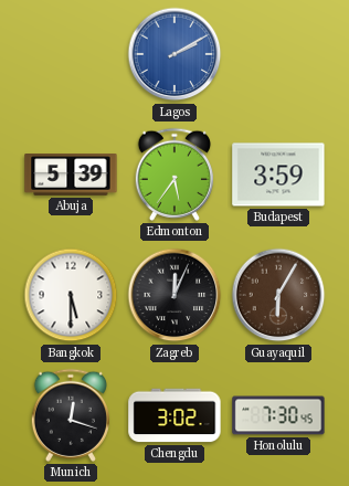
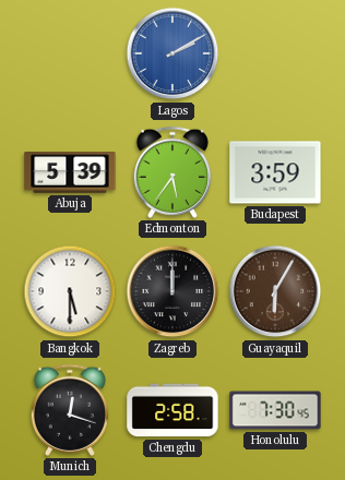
Zagreb: 12:04 -> 12:00
Chengdu: 3:02 -> 2:58
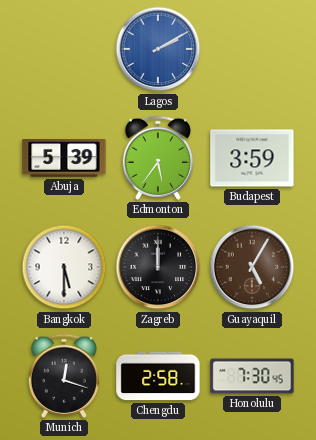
Guayaquil: 6:05 -> 5:05
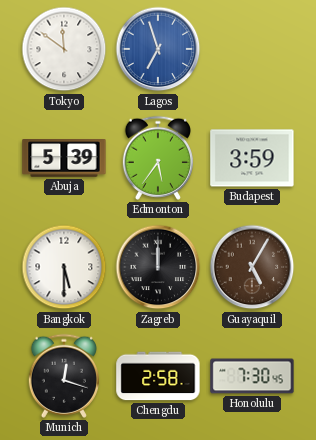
Tokyo: none -> 11:51
Lagos: 2:10 -> 6:57
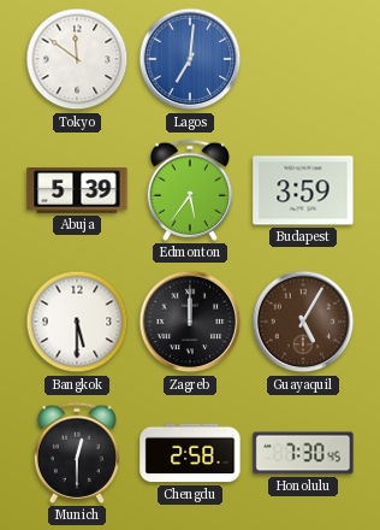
Lagos: 6:57 -> 7:01
Munich: 12:18 -> 12:30
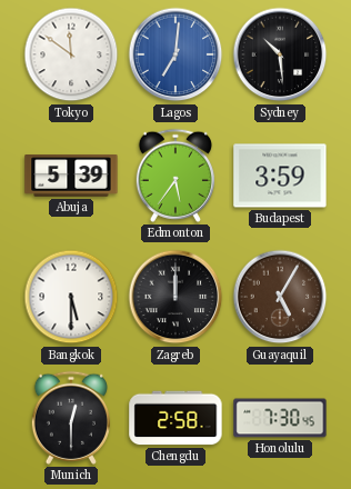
Sydney: none -> 10:29
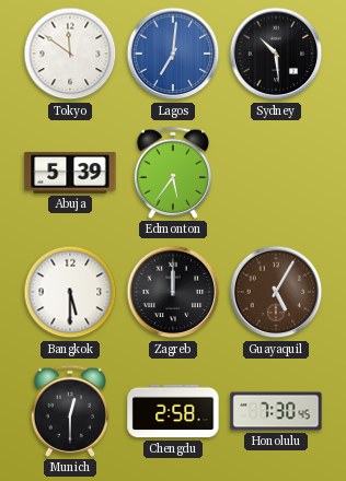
Budapest: 3:59 -> none
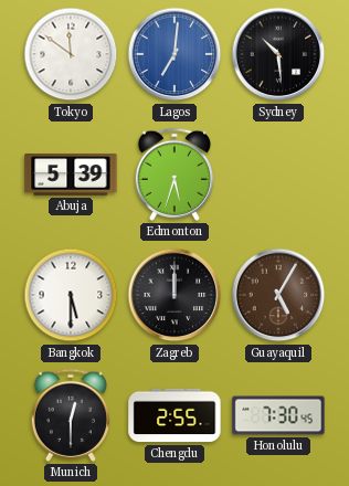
Edmonton: 5:36 -> 5:33
Chengdu: 2:58 -> 2:55
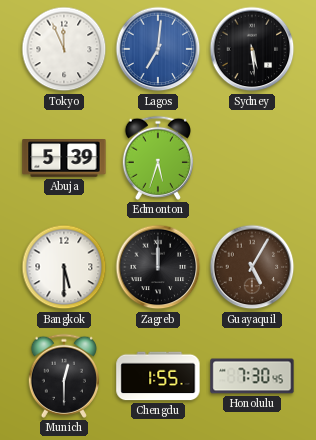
Tokyo: 11:51 -> 11:56
Sydney: 10:29 -> 5:29
Chengdu: 2:55 -> 1:55
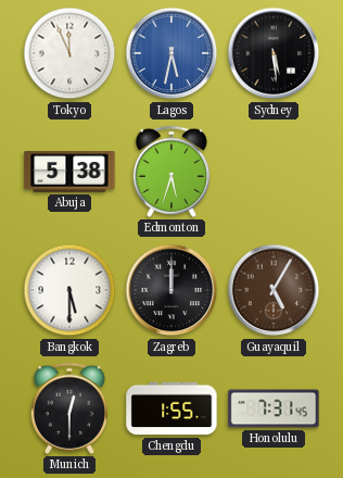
Lagos: 7:01 -> 5:32
Abuja: 5:39 -> 5:38
Honolulu: 7:30 -> 7:31
